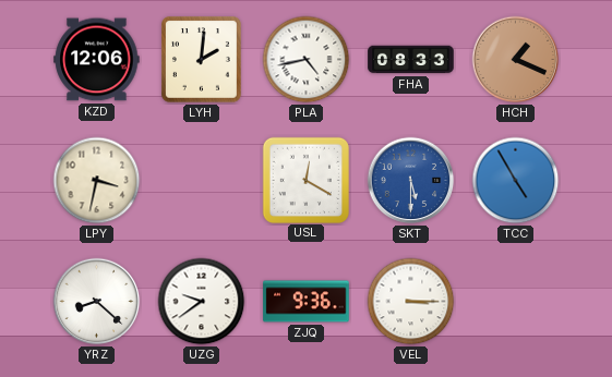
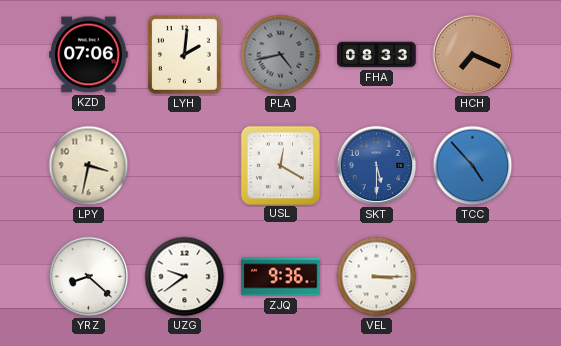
KZD: 12:06 -> 07:06
PLA dial: white -> grey
HCH: 1:19 -> 7:19
TCC: 4:55 -> 4:53
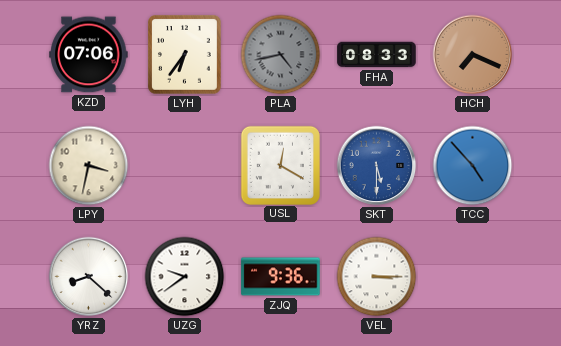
LYH: 2:01 -> 6:36
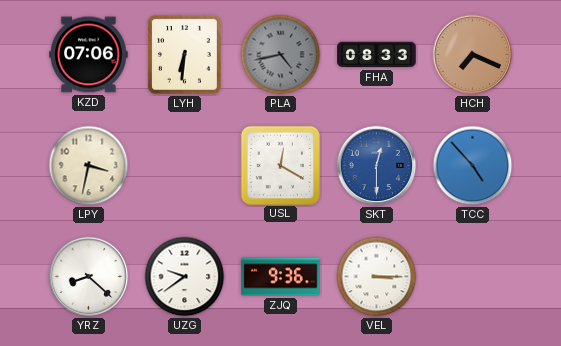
LYH: 6:36 -> 6:31
SKT: 5:30 -> 12:30
